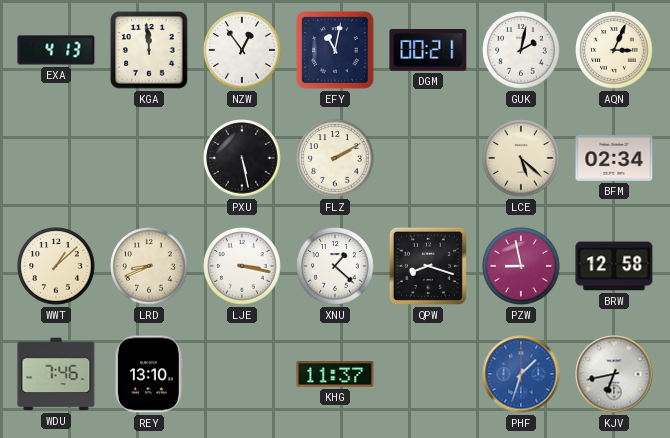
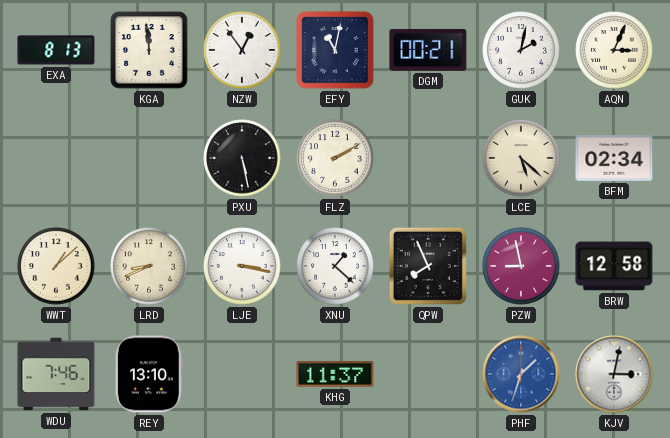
EXA: 4:13 -> 8:13
QPW: 8:18 -> 7:56
KJV: 6:43 -> 3:02
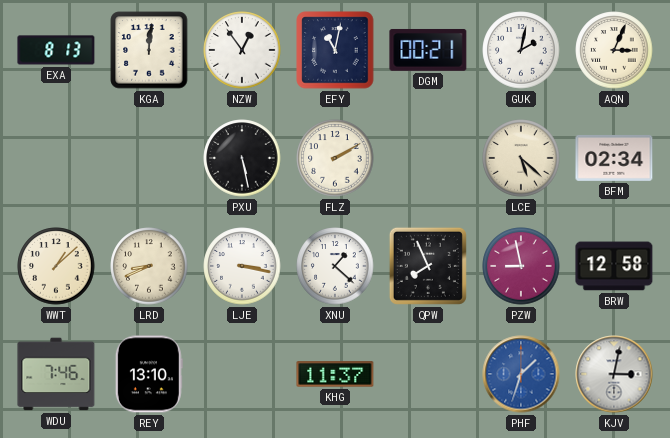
KGA: 11:59 -> 12:01
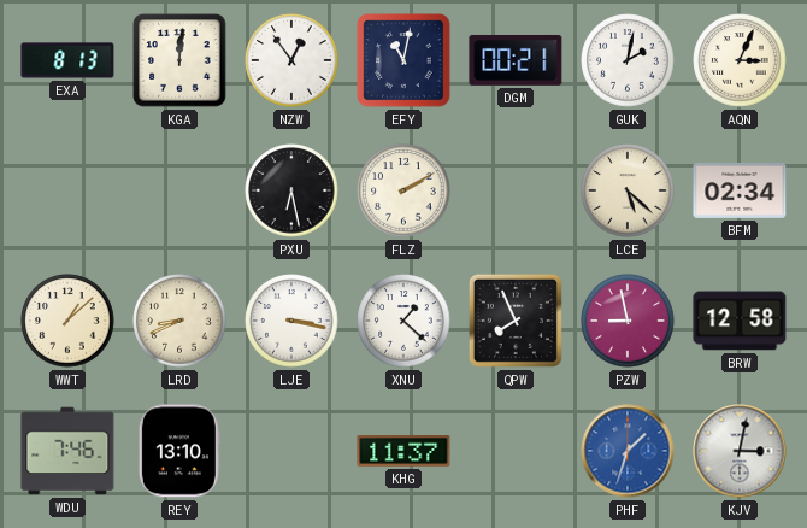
PXU: 5:28 -> 6:28
